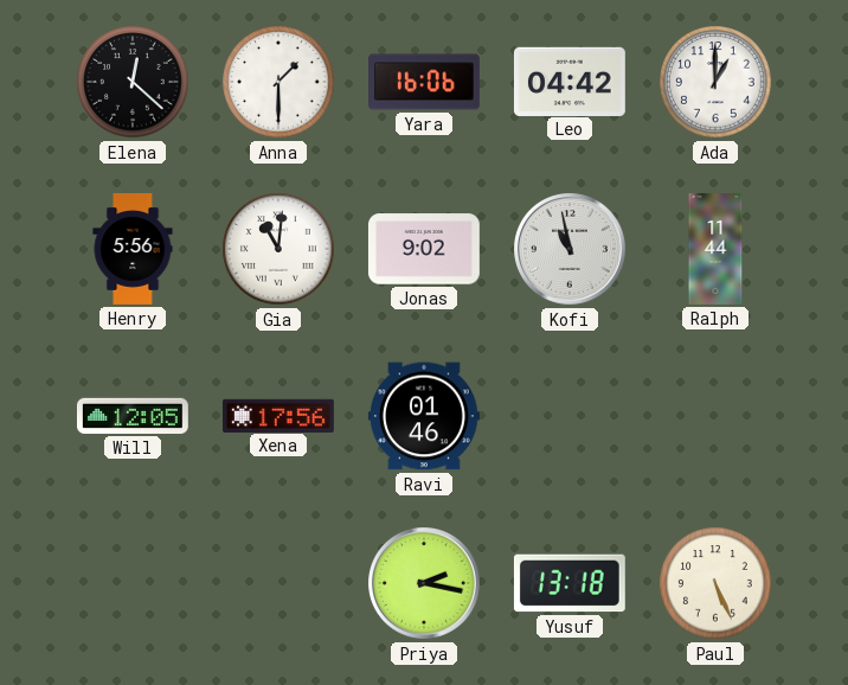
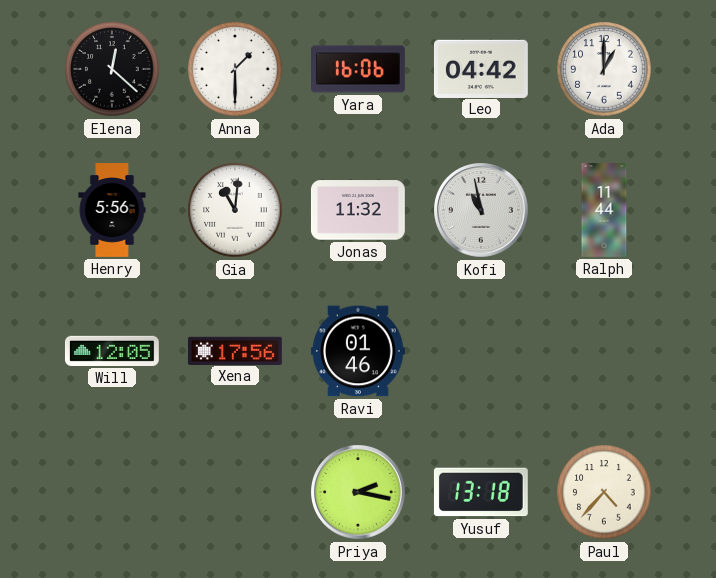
Jonas: 9:02 -> 11:32
Paul: 5:26 -> 4:37
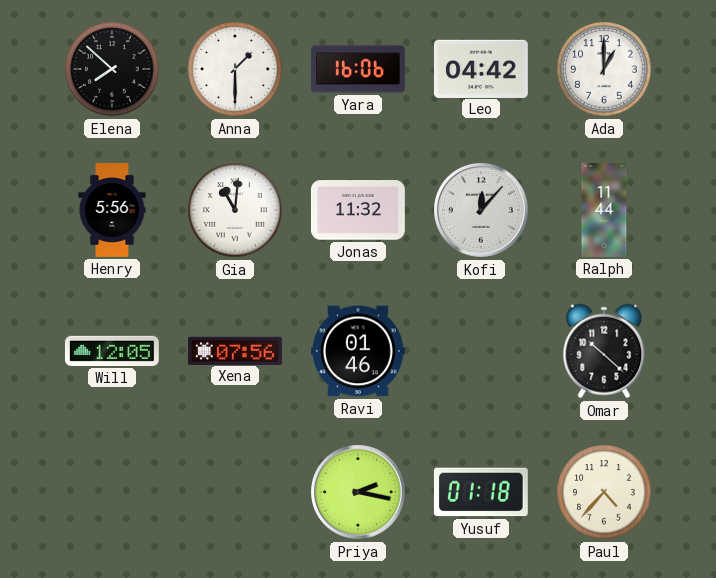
Elena: 12:22 -> 7:52
Kofi: 10:58 -> 12:07
Xena: 17:56 -> 07:56
Omar: none -> 10:22
Yusuf: 13:18 -> 01:18
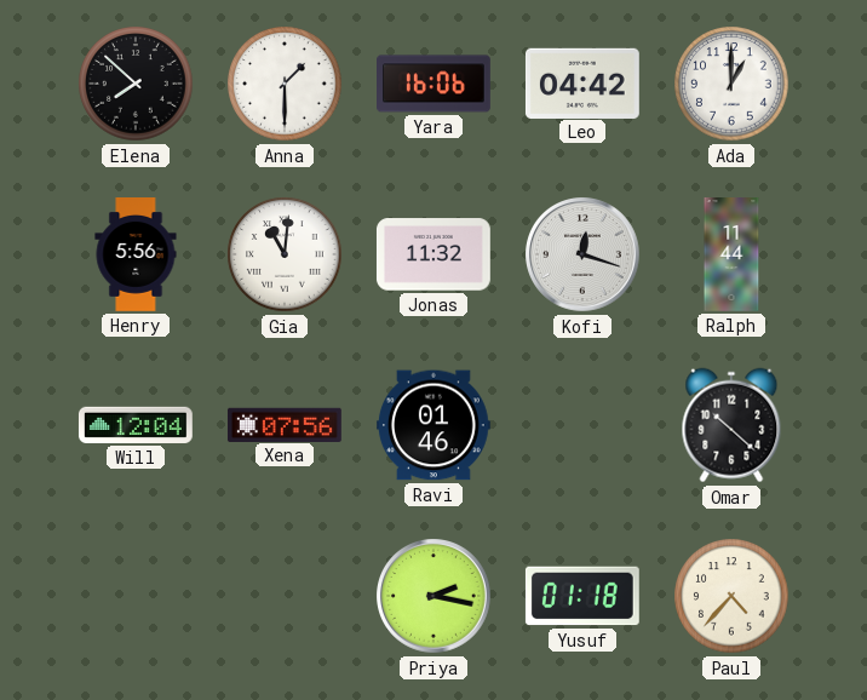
Kofi: 12:07 -> 12:18
Will: 12:05 -> 12:04
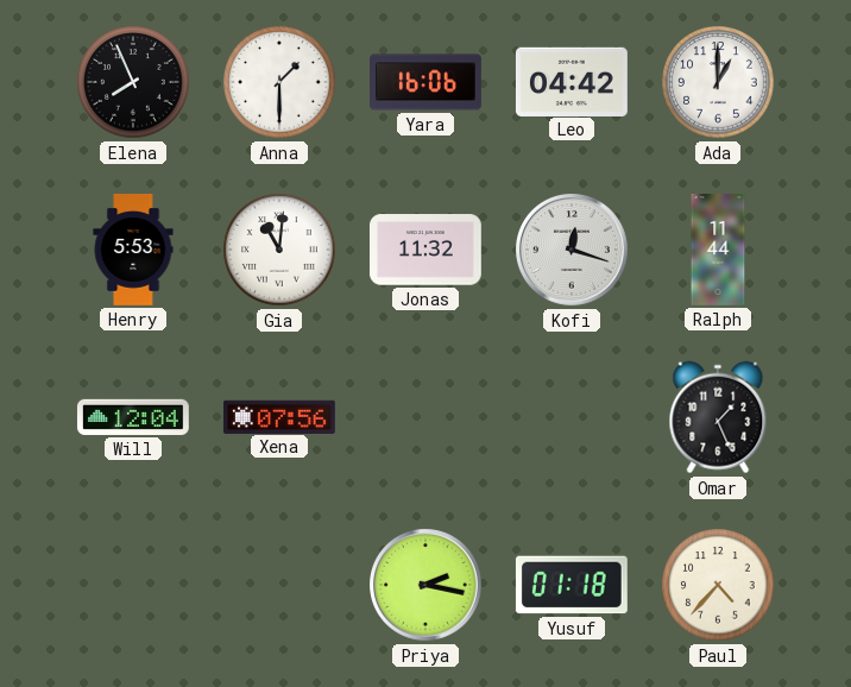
Elena: 7:52 -> 7:56
Henry: 5:56 -> 5:53
Ravi: 01:46 -> none
Omar: 10:22 -> 1:26
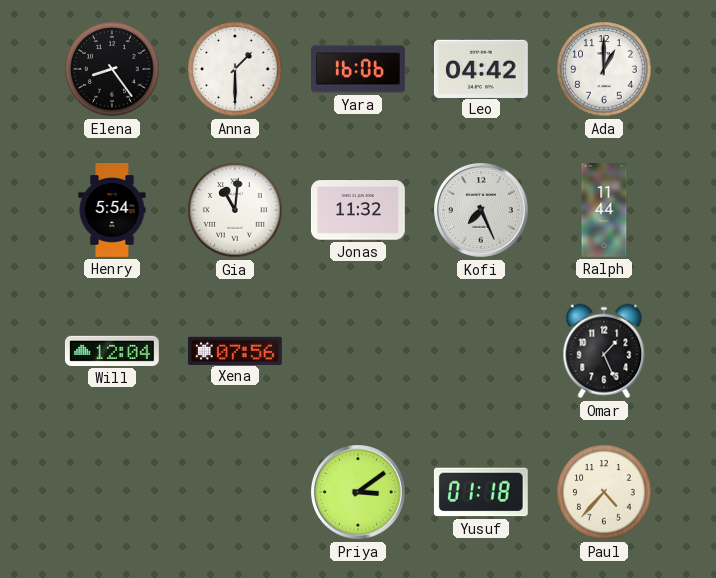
Elena: 7:56 -> 8:24
Henry: 5:53 -> 5:54
Kofi: 12:18 -> 7:26
Priya: 2:17 -> 3:09
